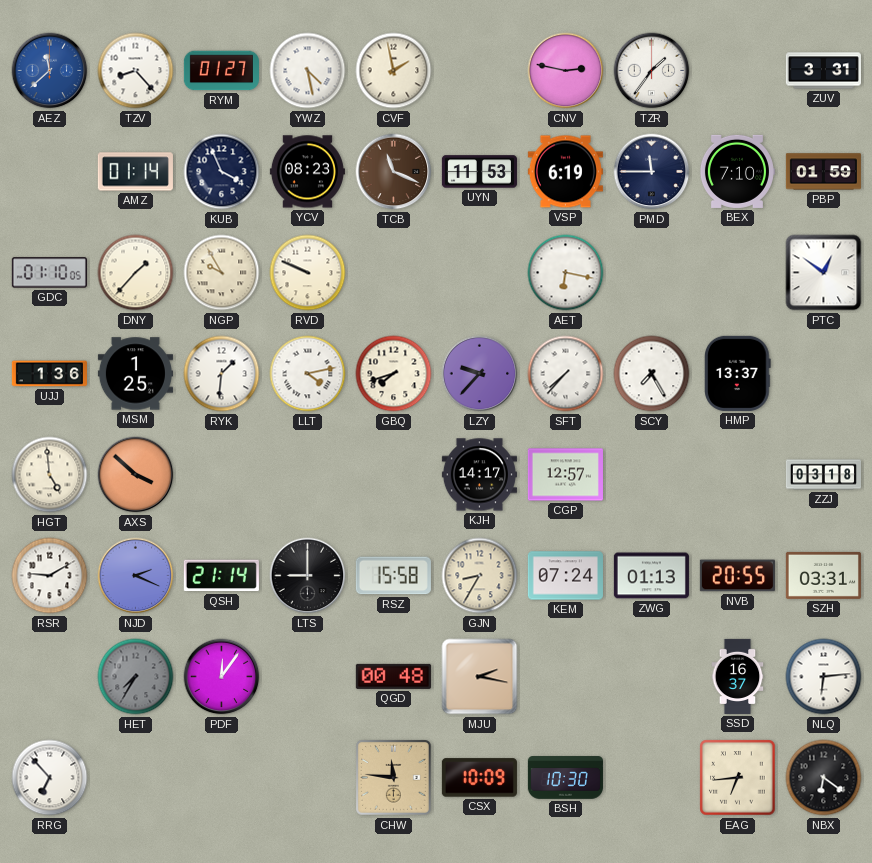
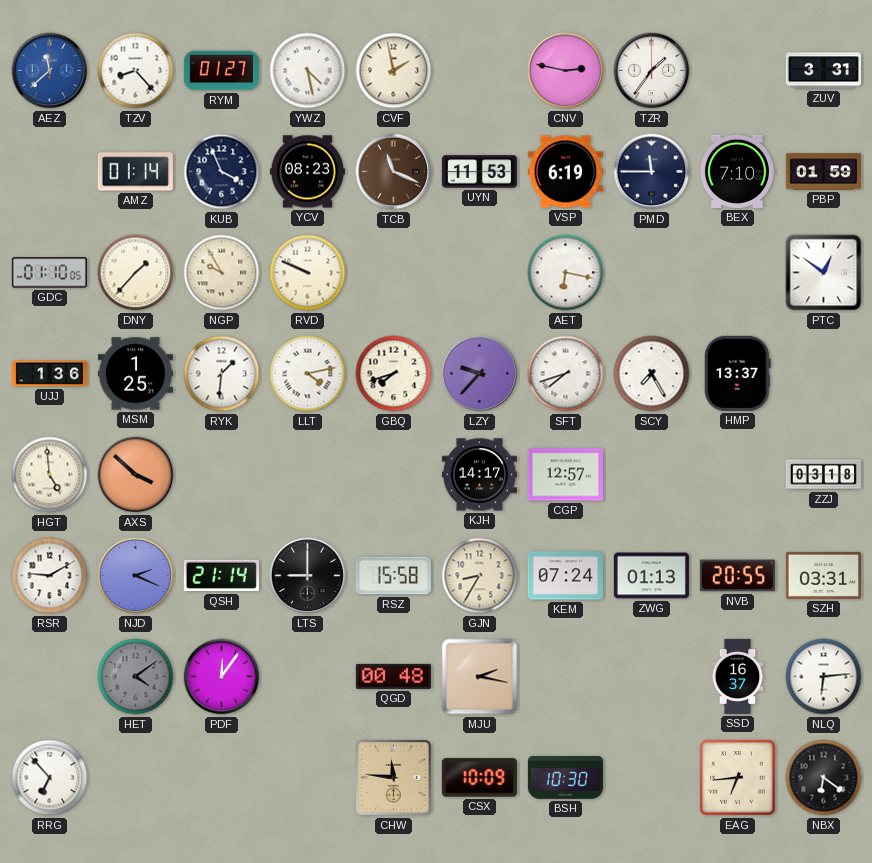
SFT: 7:37 -> 7:42
HET: 7:35 -> 4:09
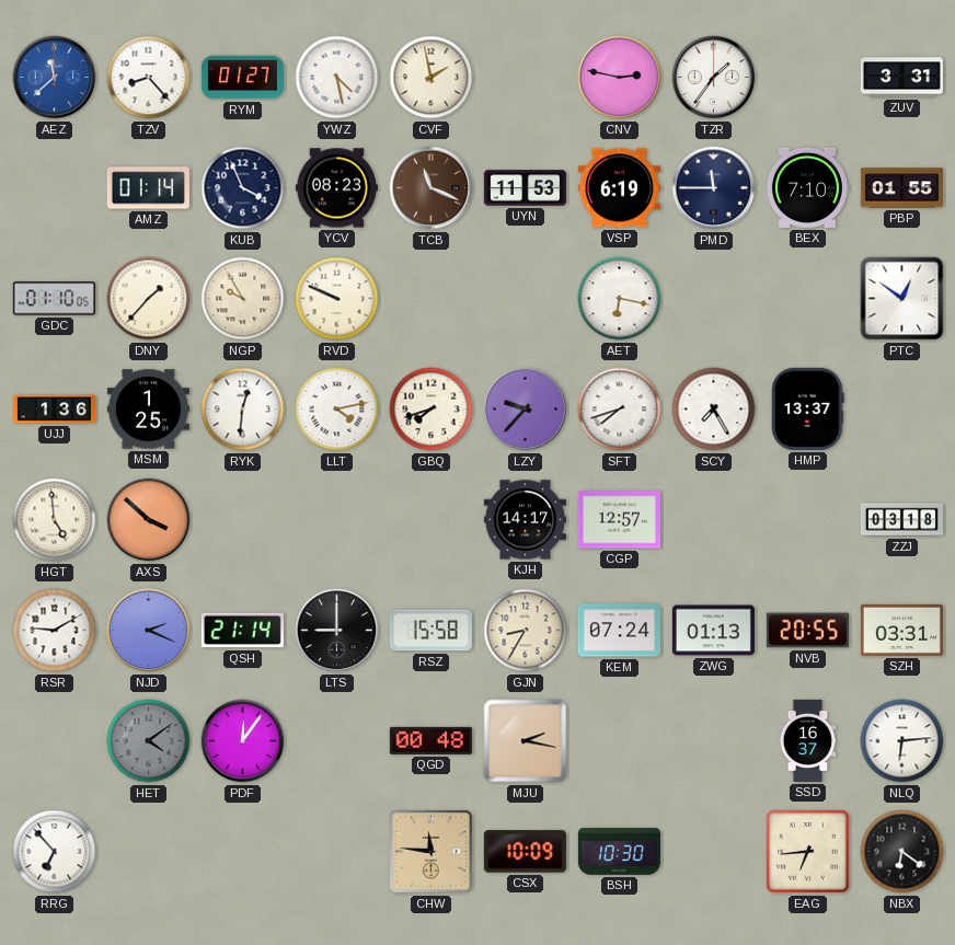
PBP: 01:59 -> 01:55
RYK: 1:31 -> 12:31
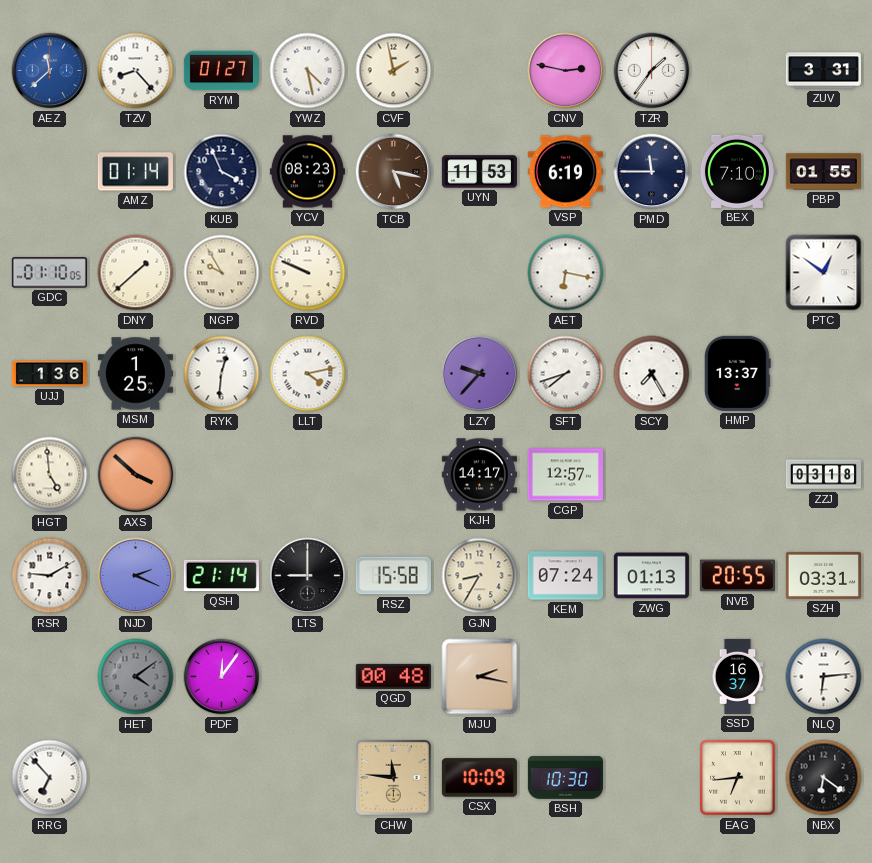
TCB: 11:19 -> 5:17
DNY: 1:37 -> 1:38
GBQ: 7:42 -> none
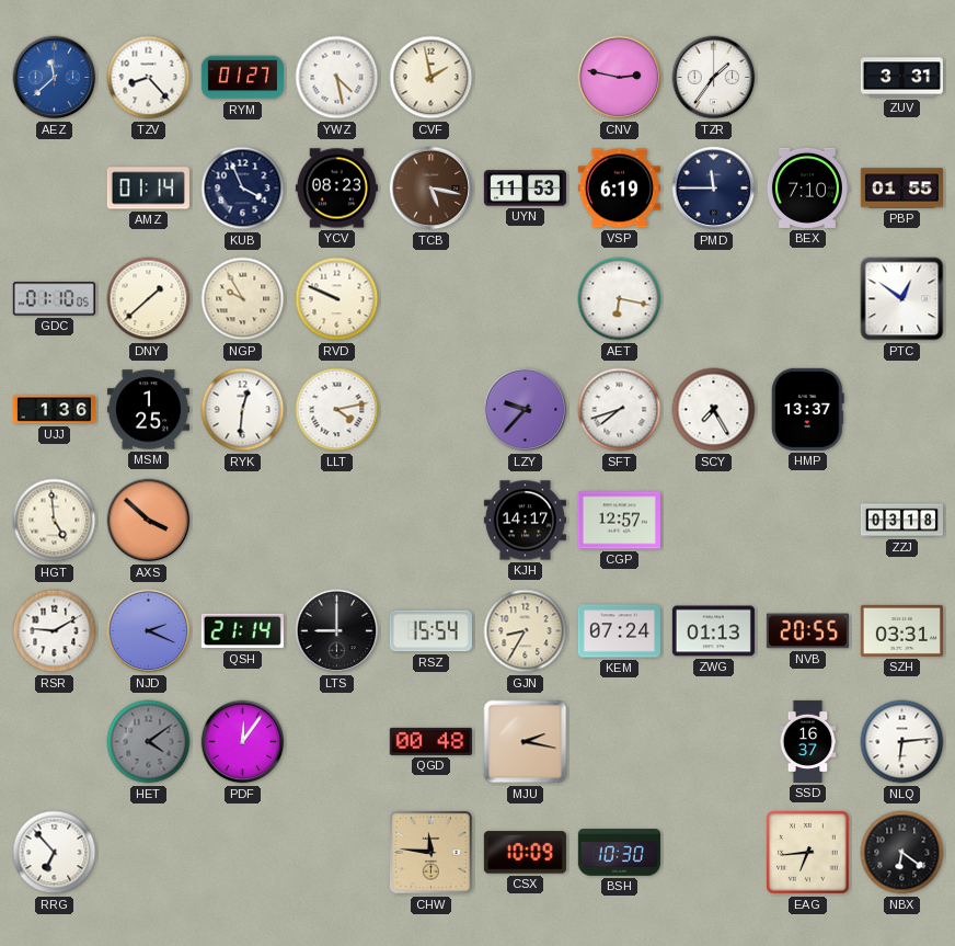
RSZ: 15:58 -> 15:54
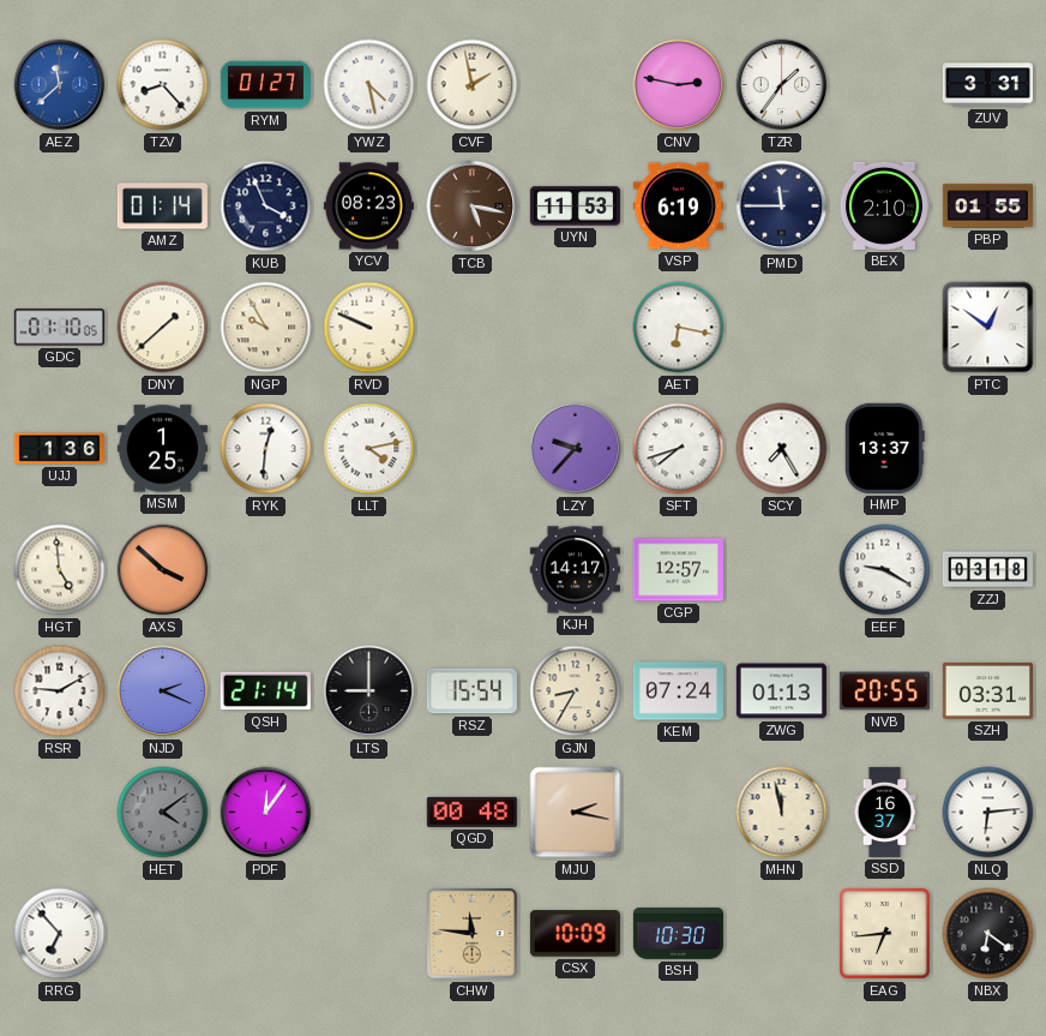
BEX: 7:10 -> 2:10
EEF: none -> 9:20
MHN: none -> 11:58
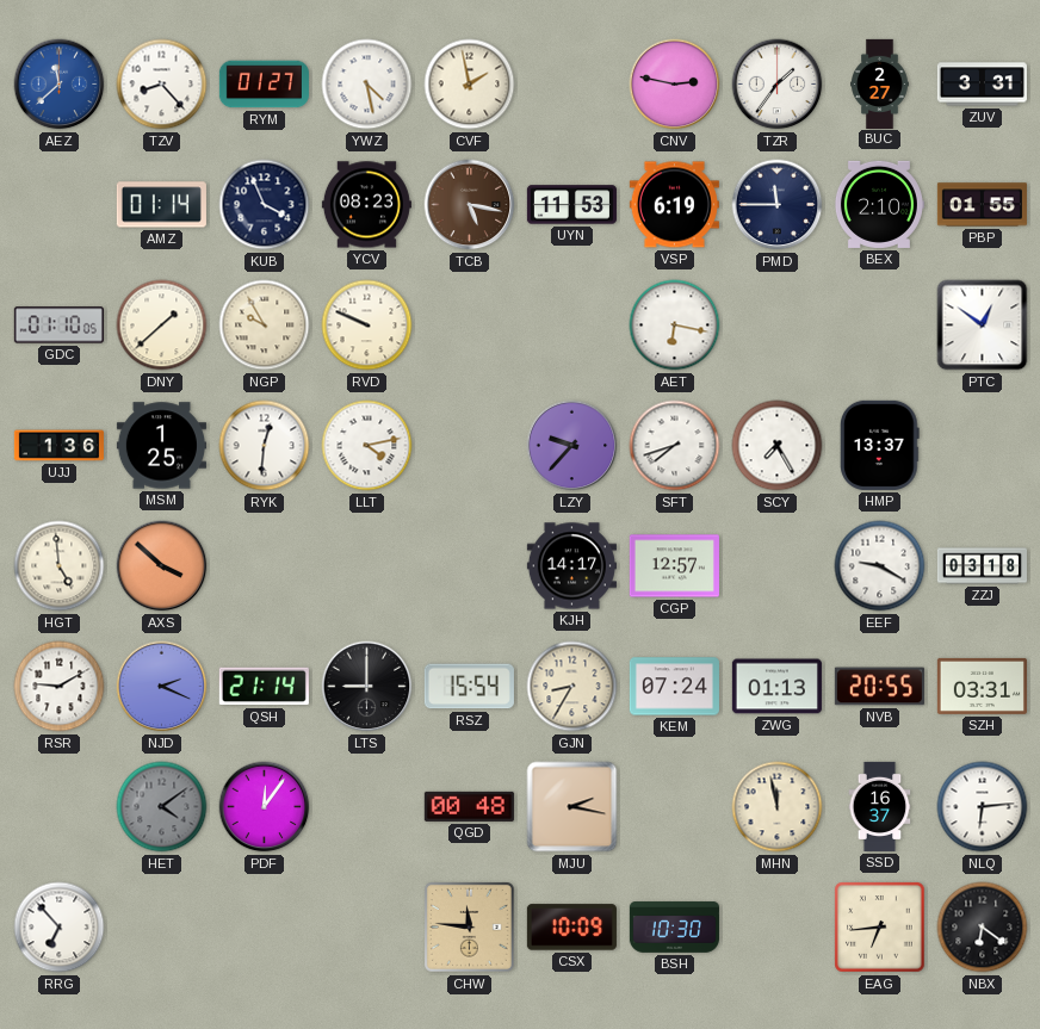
BUC: none -> 2:27
